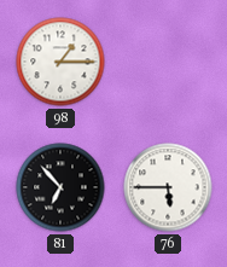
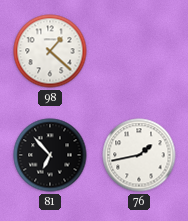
98: 1:15 -> 1:22
76: 5:45 -> 1:43
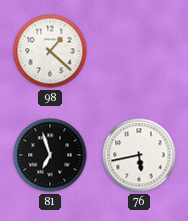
81: 6:53 -> 6:57
76: 1:43 -> 5:43
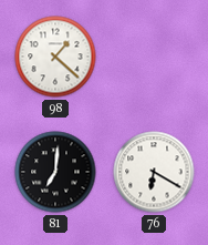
81: 6:57 -> 7:01
76: 5:43 -> 6:20
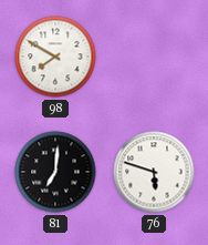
98: 1:22 -> 7:50
76: 6:20 -> 5:48
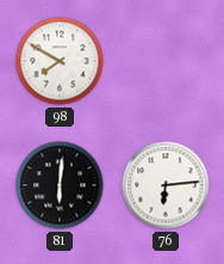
81: 7:01 -> 6:01
76: 5:48 -> 6:14
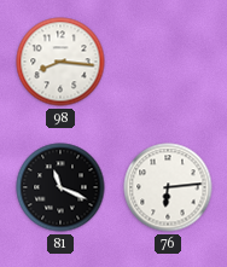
98: 7:50 -> 8:16
81: 6:01 -> 11:19
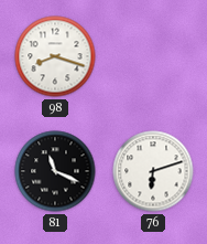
98: 8:16 -> 8:18
76: 6:14 -> 6:12
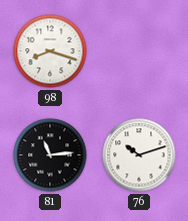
81: 11:19 -> 11:14
76: 6:12 -> 10:12
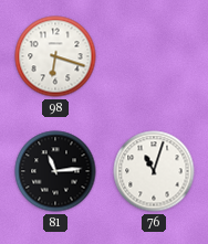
98: 8:18 -> 6:18
76: 10:12 -> 11:03
